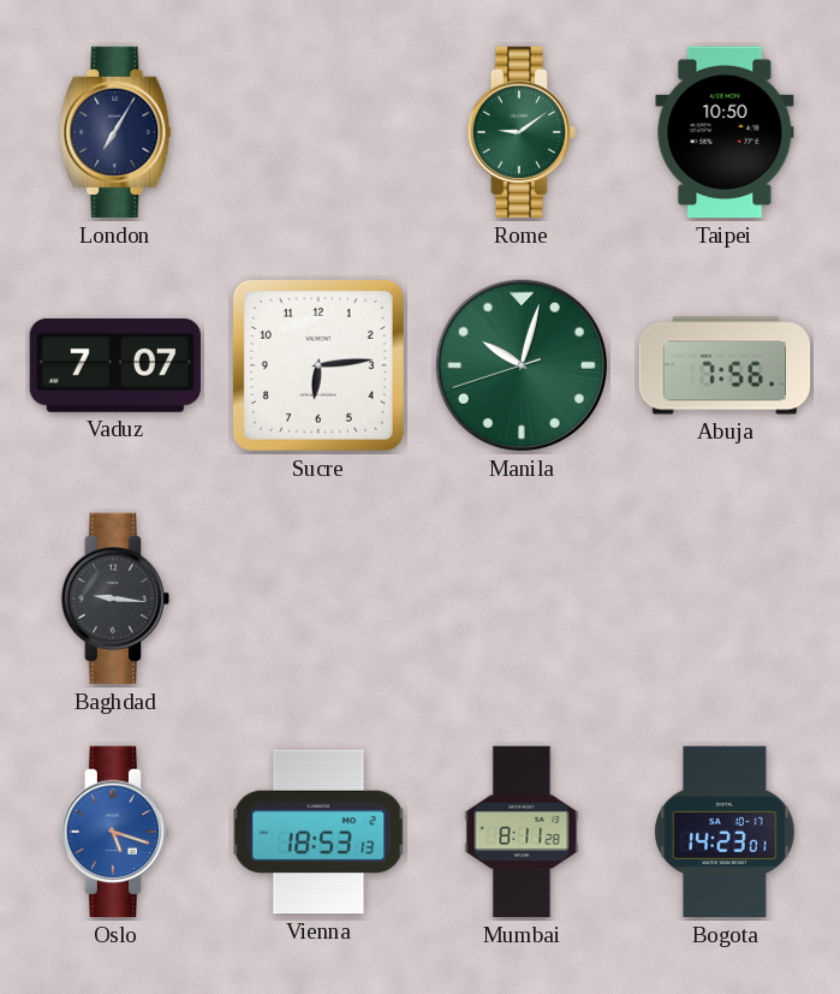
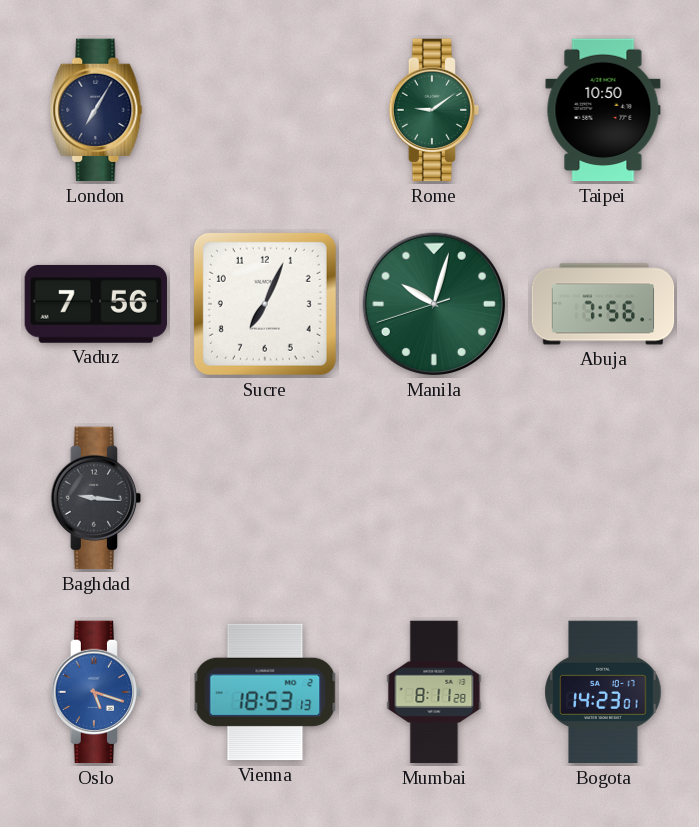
Vaduz: 7:07 -> 7:56
Sucre: 6:14 -> 7:04
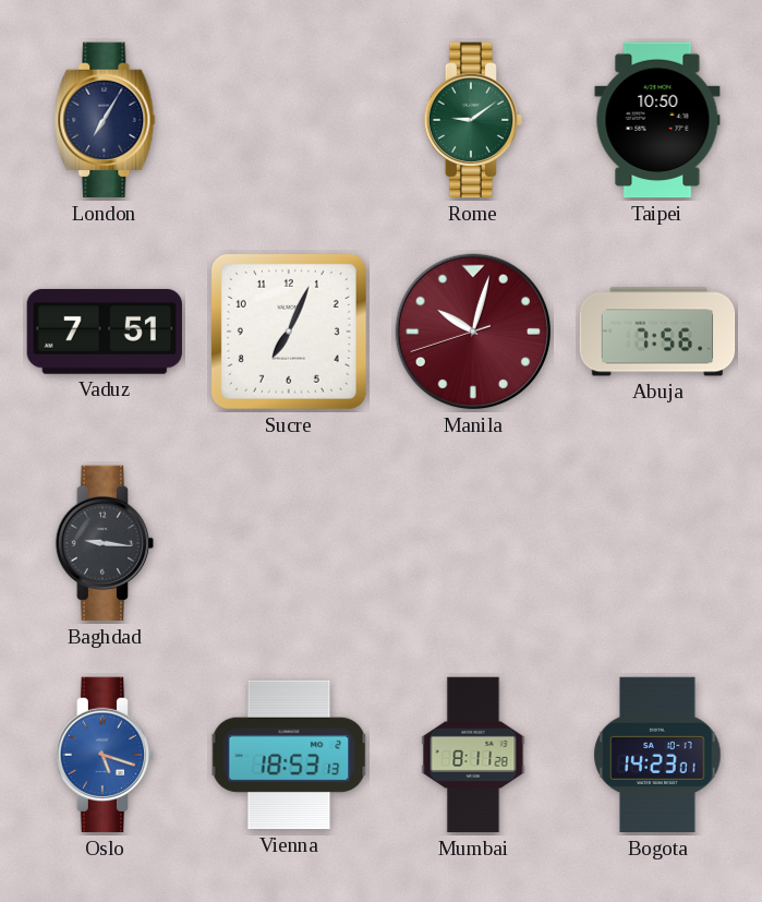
Vaduz: 7:56 -> 7:51
Manila dial: green -> burgundy
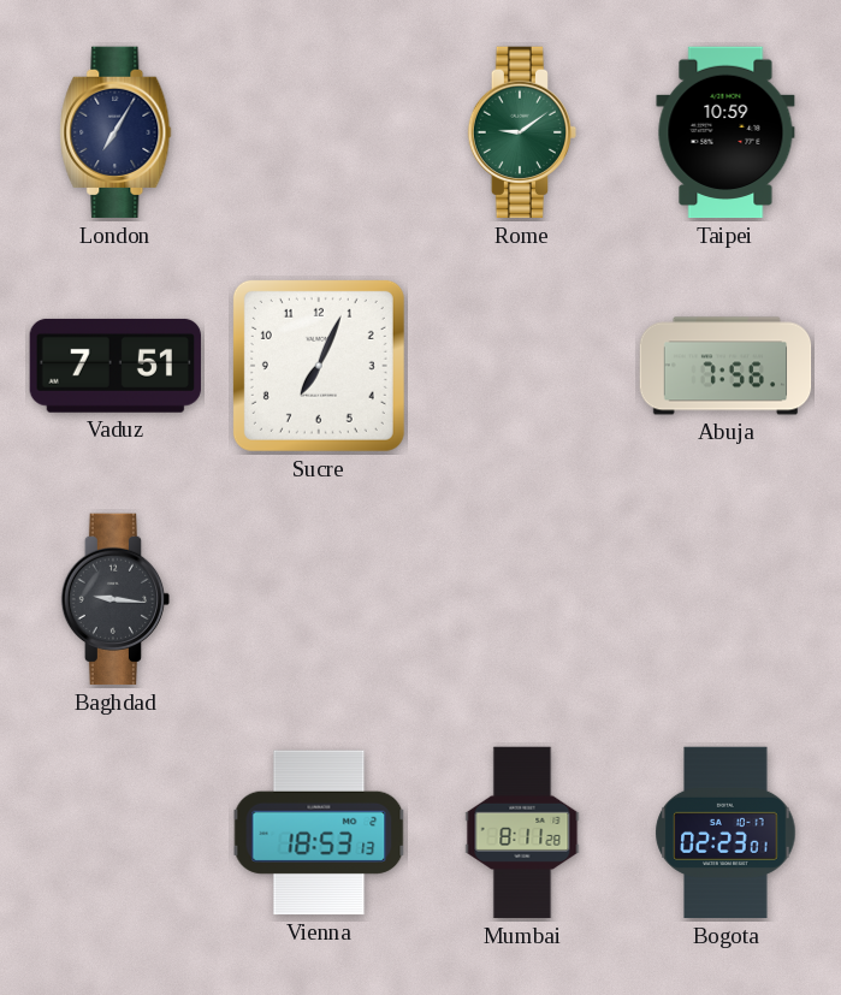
Taipei: 10:50 -> 10:59
Manila: 10:02 -> none
Oslo: 5:18 -> none
Bogota: 14:23 -> 02:23
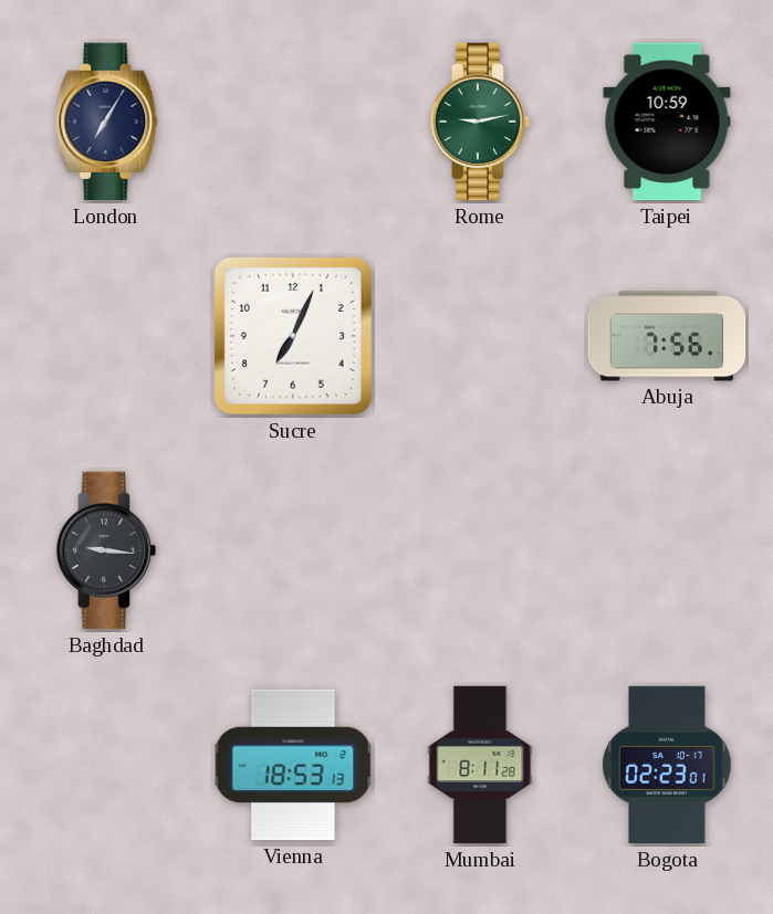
Rome: 9:09 -> 9:13
Vaduz: 7:51 -> none
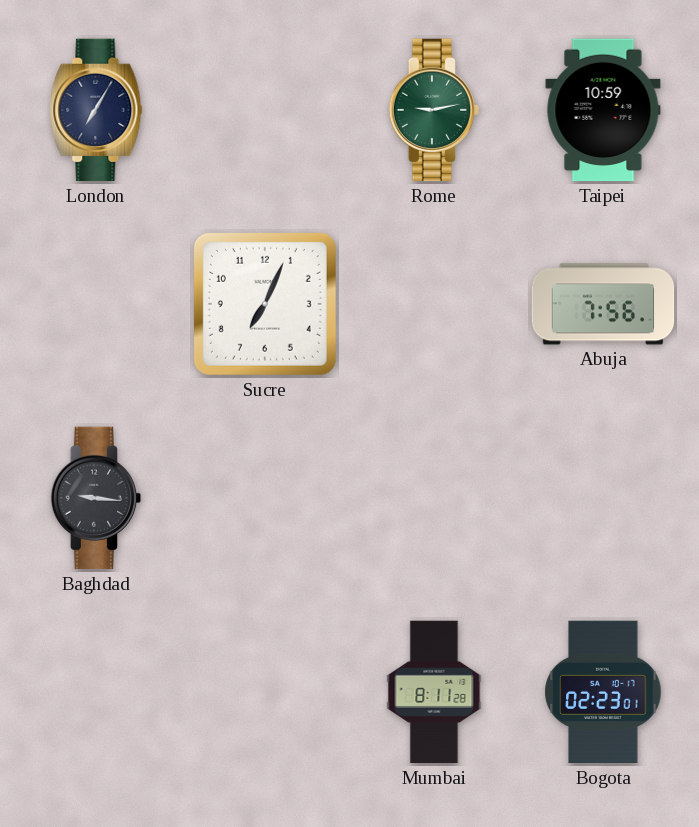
Vienna: 18:53 -> none
